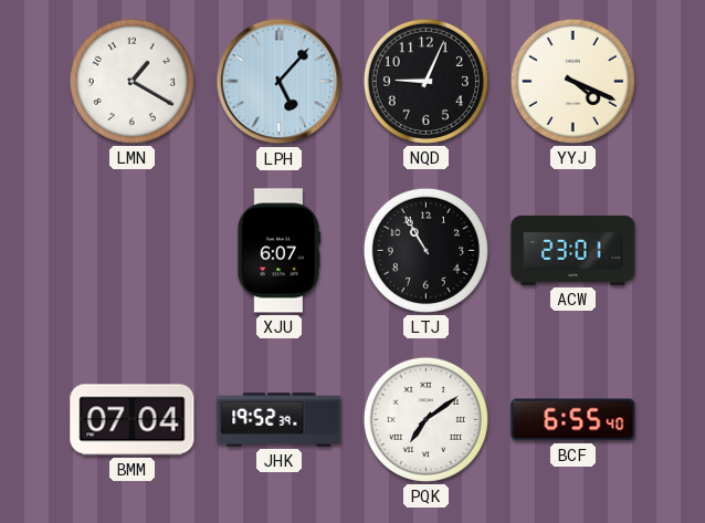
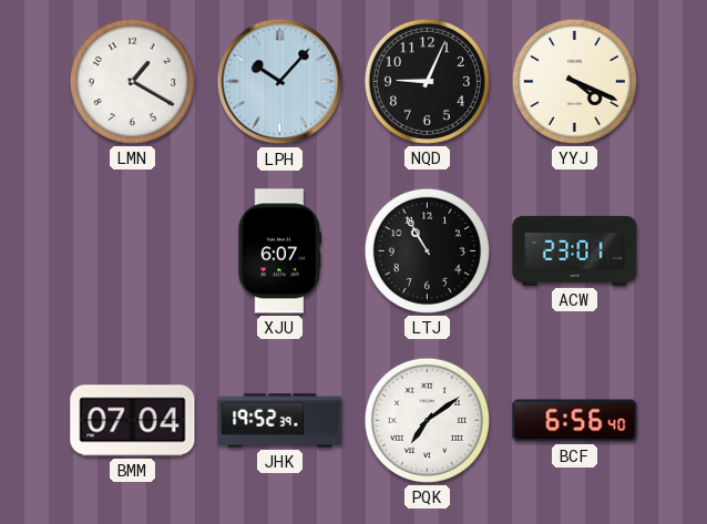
LPH: 5:07 -> 10:07
BCF: 6:55 -> 6:56
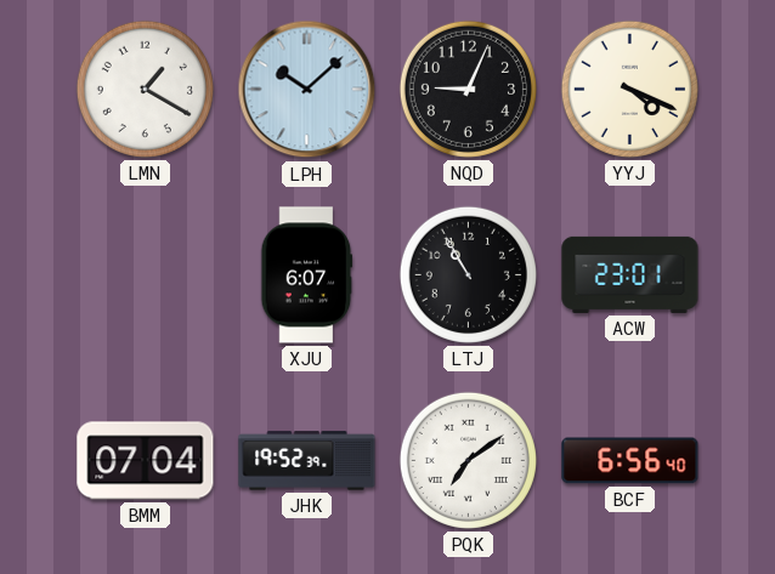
LPH: 10:07 -> 10:08
